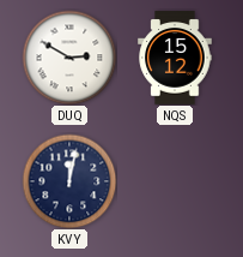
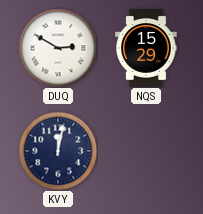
NQS: 15:12 -> 15:29
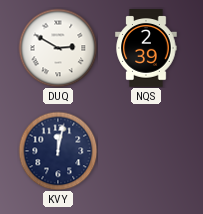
NQS: 15:29 -> 2:39
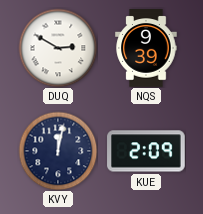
NQS: 2:39 -> 9:39
KUE: none -> 2:09
